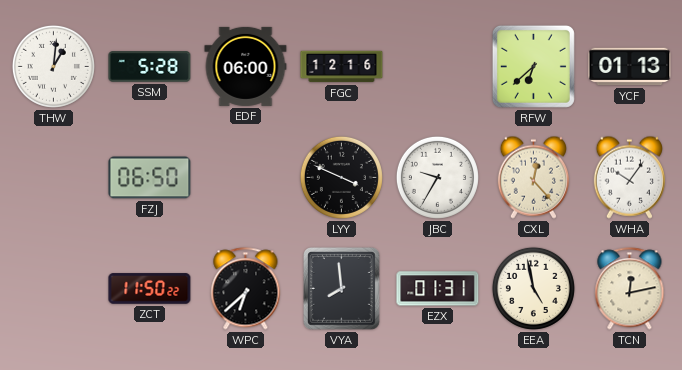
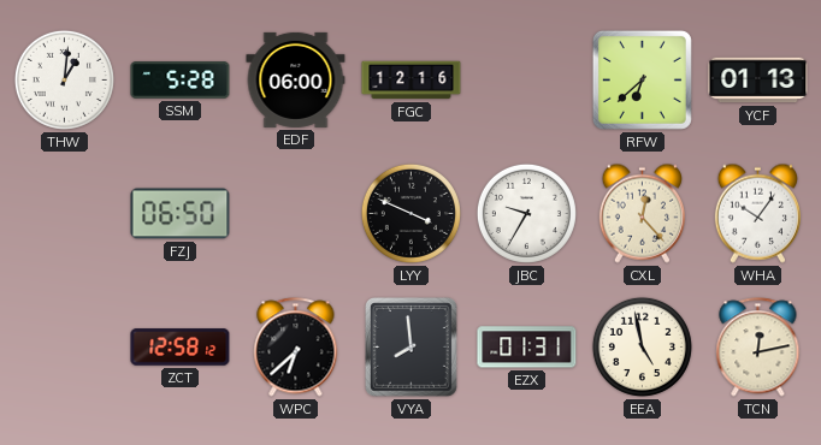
ZCT: 11:50 -> 12:58
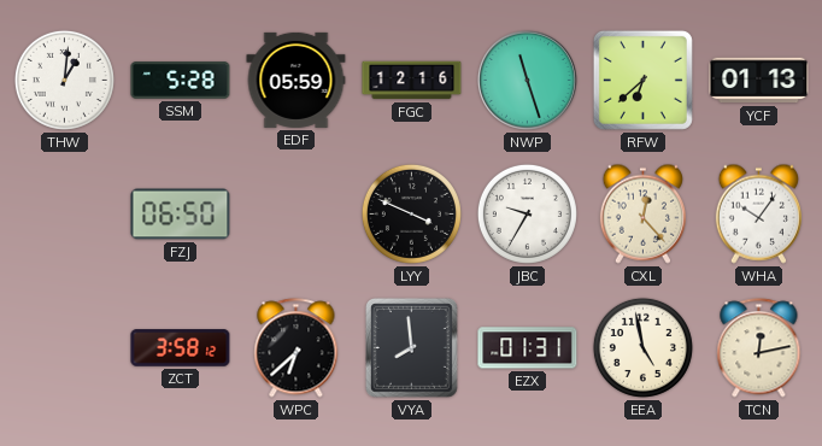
EDF: 06:00 -> 05:59
NWP: none -> 11:27
ZCT: 12:58 -> 3:58
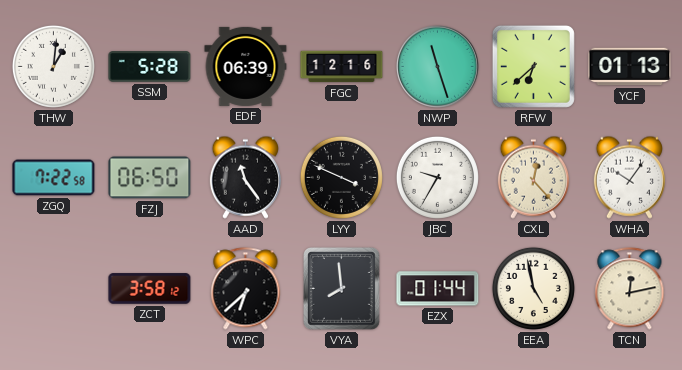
EDF: 05:59 -> 06:39
ZGQ: none -> 7:22
AAD: none -> 11:24
EZX: 01:31 -> 01:44
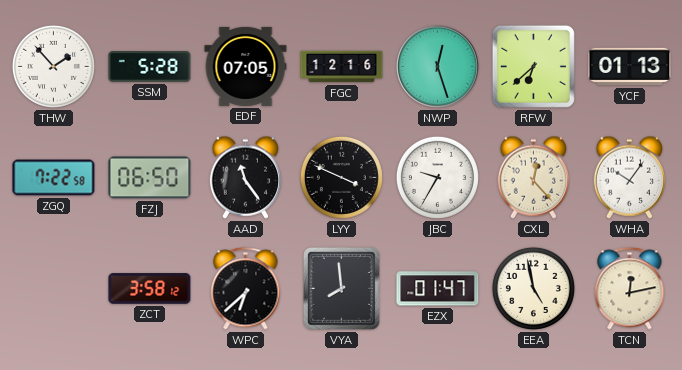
THW: 1:01 -> 1:53
EDF: 06:39 -> 07:05
NWP: 11:27 -> 12:27
EZX: 01:44 -> 01:47
